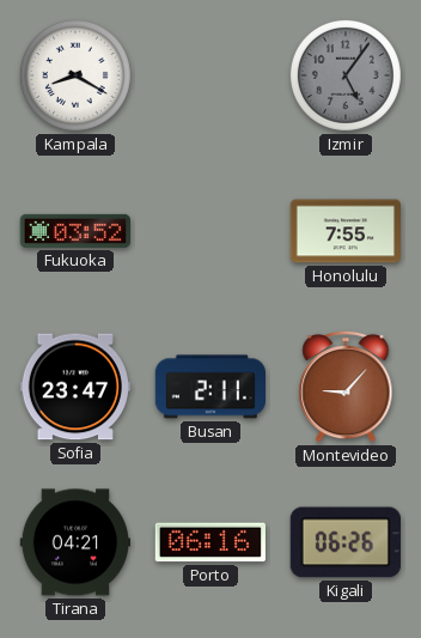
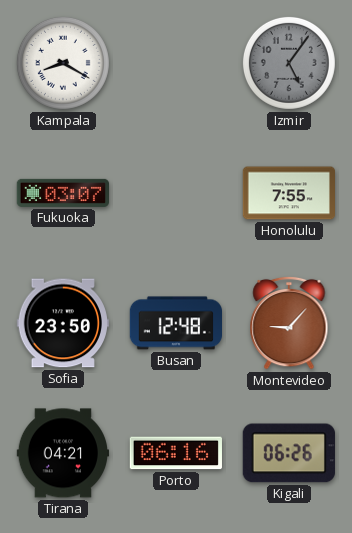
Fukuoka: 03:52 -> 03:07
Sofia: 23:47 -> 23:50
Busan: 2:11 -> 12:48
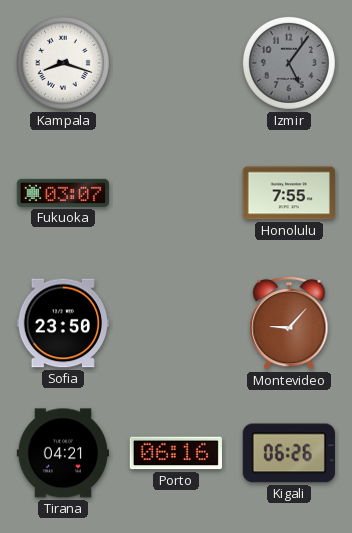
Kampala: 8:20 -> 8:18
Busan: 12:48 -> none
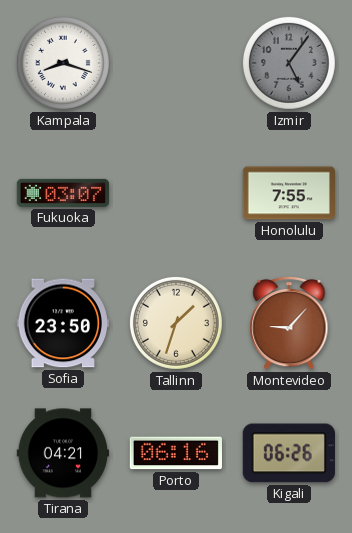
Tallinn: none -> 1:33
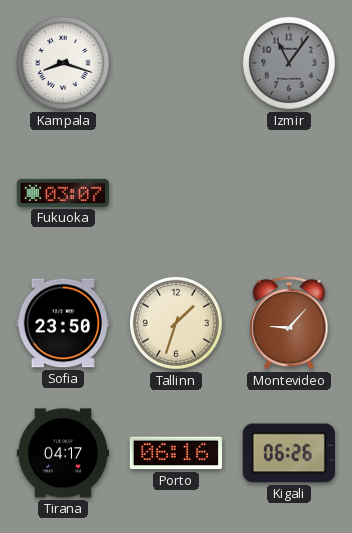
Izmir: 5:06 -> 11:06
Honolulu: 7:55 -> none
Tirana: 04:21 -> 04:17
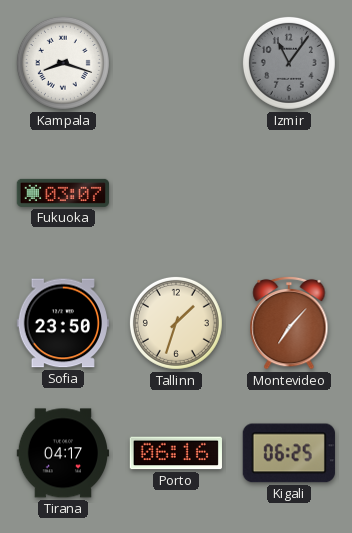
Montevideo: 9:07 -> 7:07
Kigali: 06:26 -> 06:25
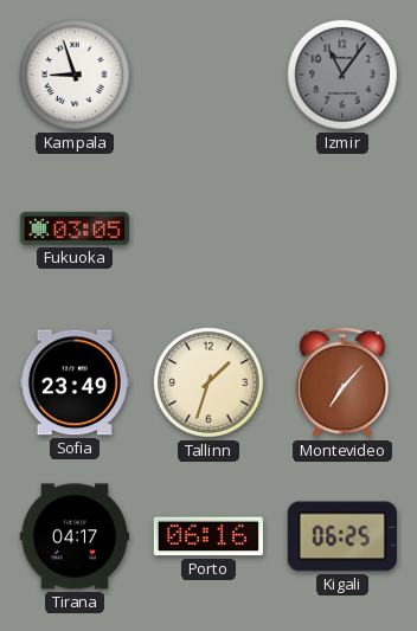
Kampala: 8:18 -> 8:57
Fukuoka: 03:07 -> 03:05
Sofia: 23:50 -> 23:49
